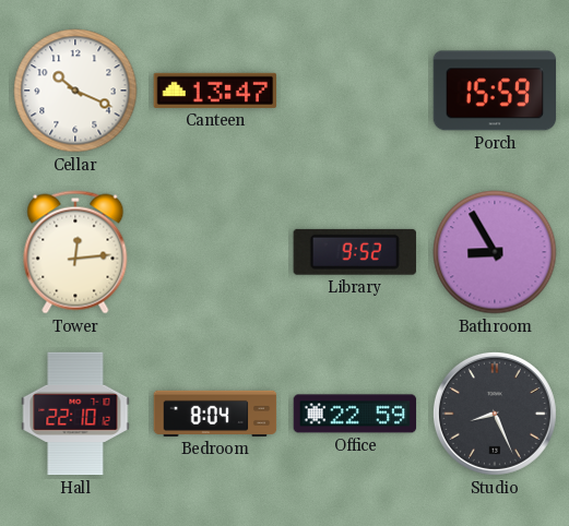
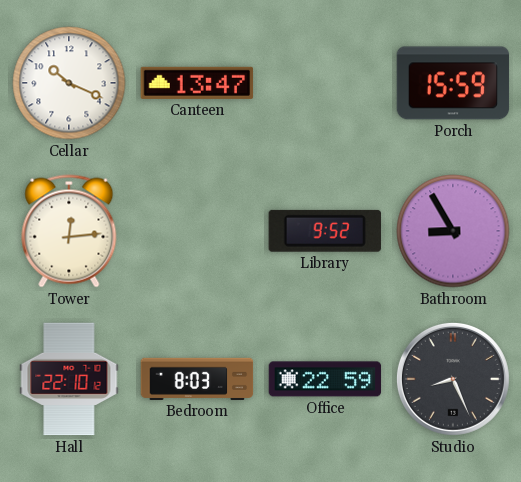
Bedroom: 8:04 -> 8:03
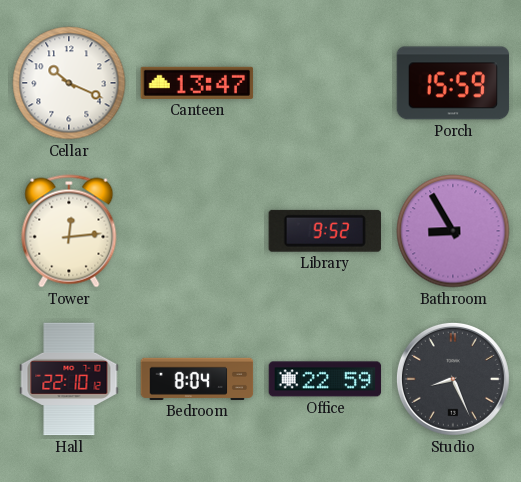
Bedroom: 8:03 -> 8:04
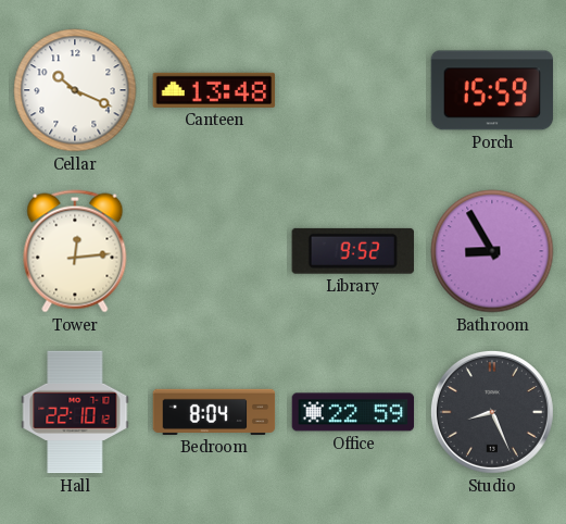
Canteen: 13:47 -> 13:48
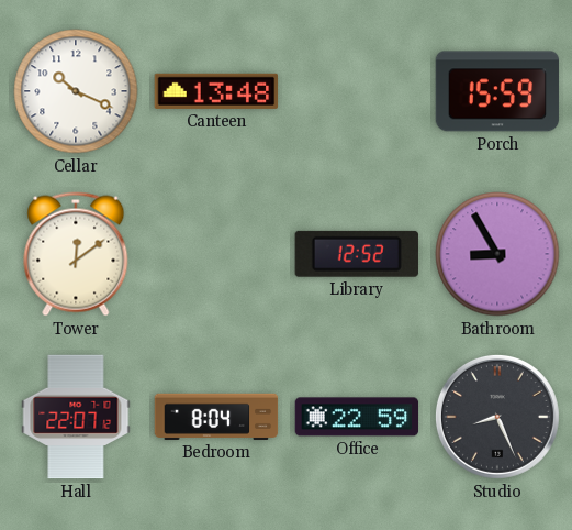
Tower: 12:14 -> 12:09
Library: 9:52 -> 12:52
Hall: 22:10 -> 22:07
